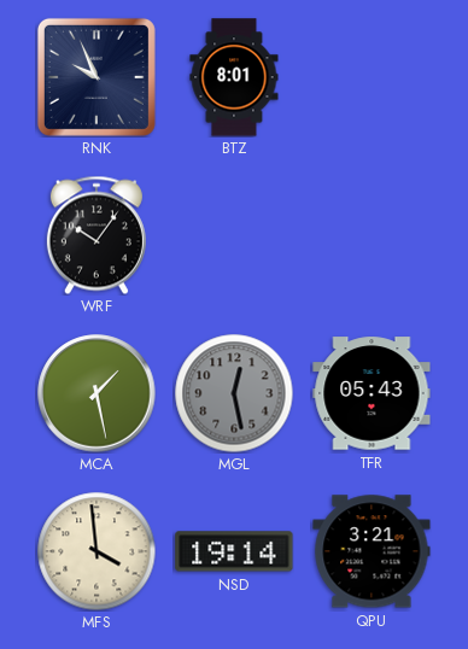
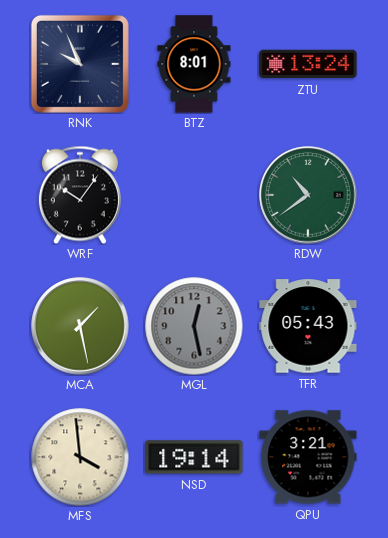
ZTU: none -> 13:24
RDW: none -> 10:39
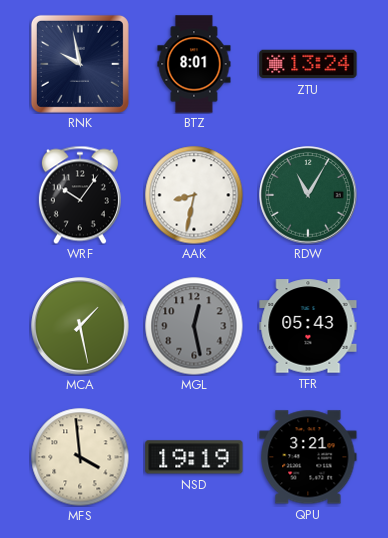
RNK: 9:56 -> 9:58
AAK: none -> 8:32
RDW: 10:39 -> 11:05
NSD: 19:14 -> 19:19
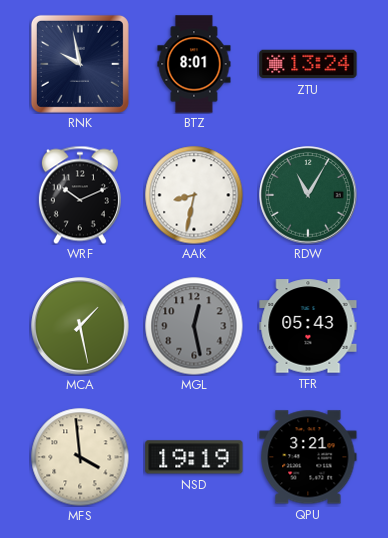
WRF: 10:06 -> 10:11
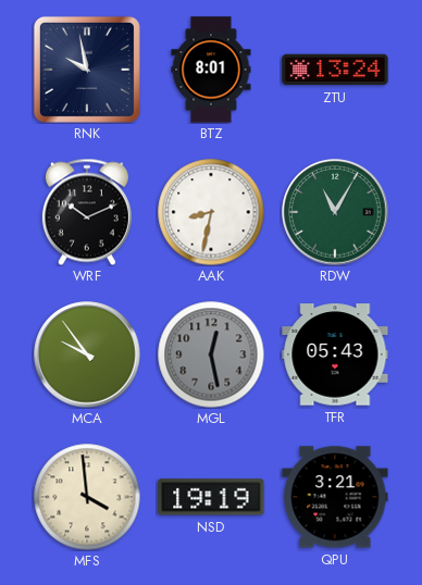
MCA: 1:28 -> 9:54
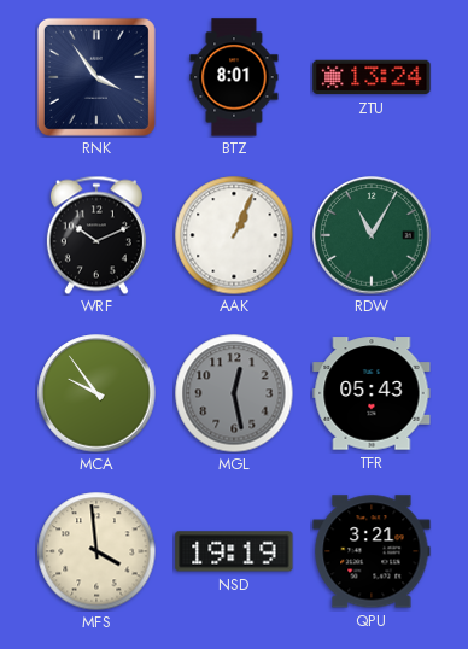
RNK: 9:58 -> 3:54
AAK: 8:32 -> 1:04
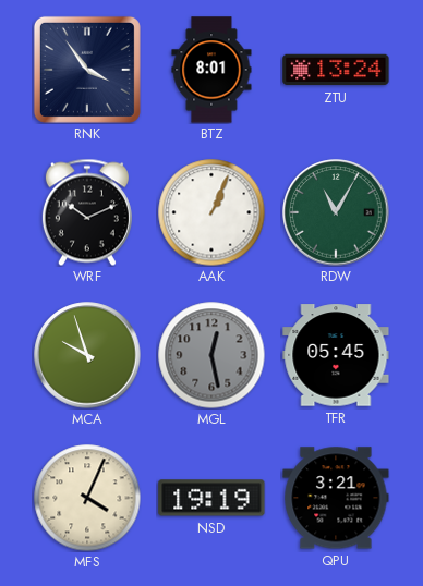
MCA: 9:54 -> 9:57
TFR: 05:43 -> 05:45
MFS: 3:59 -> 4:04
